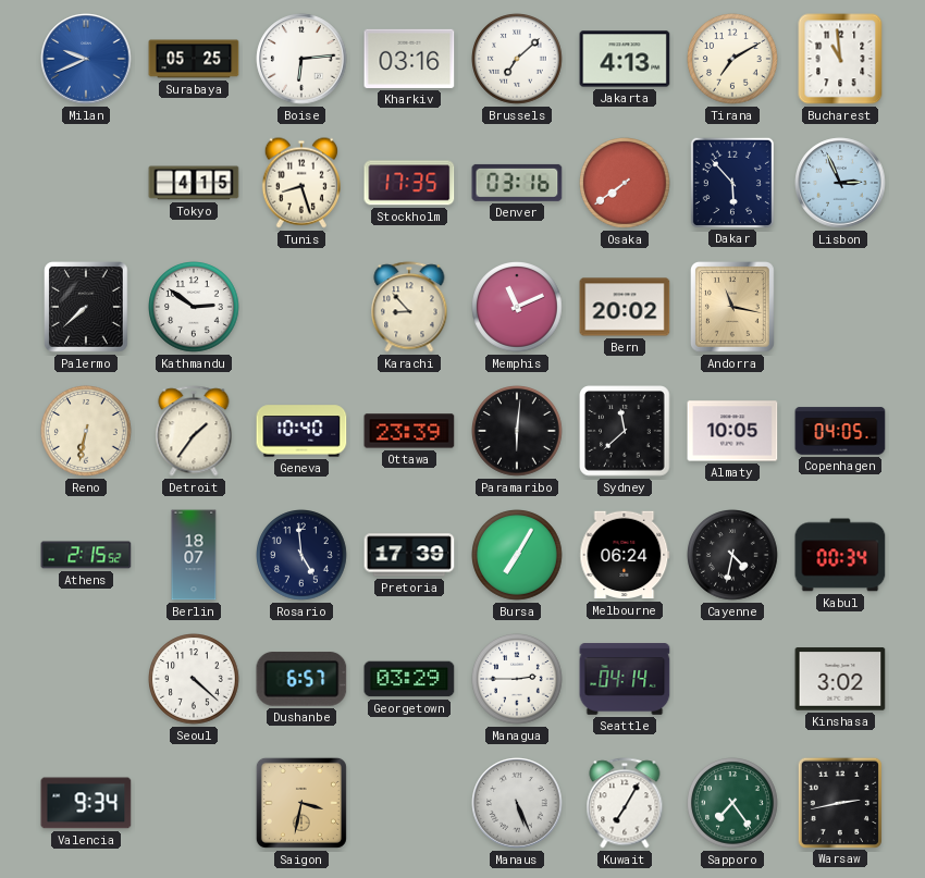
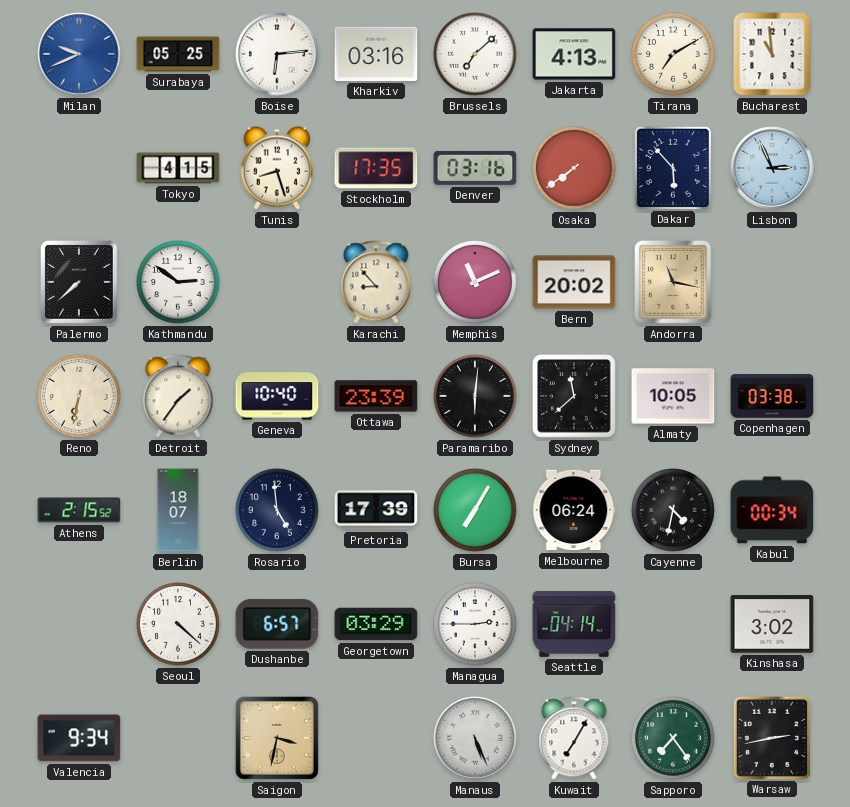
Copenhagen: 04:05 -> 03:38
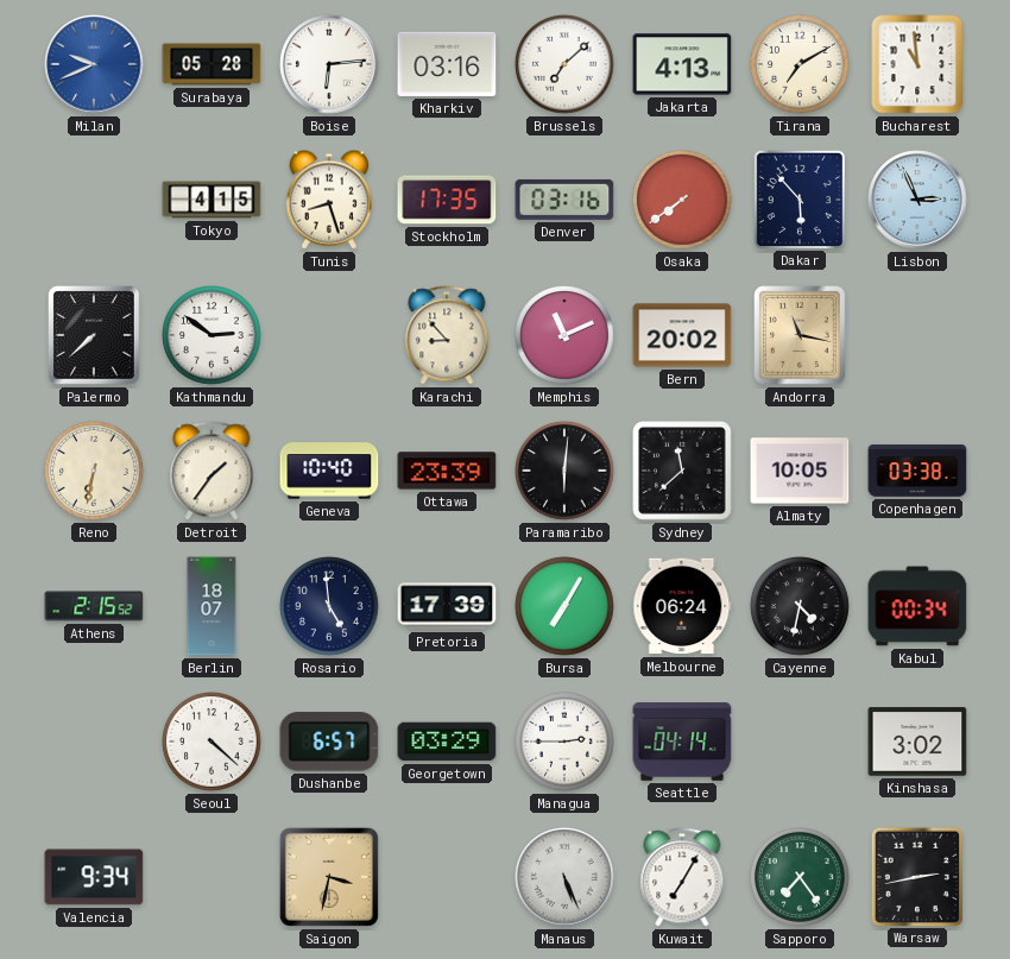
Surabaya: 05:25 -> 05:28
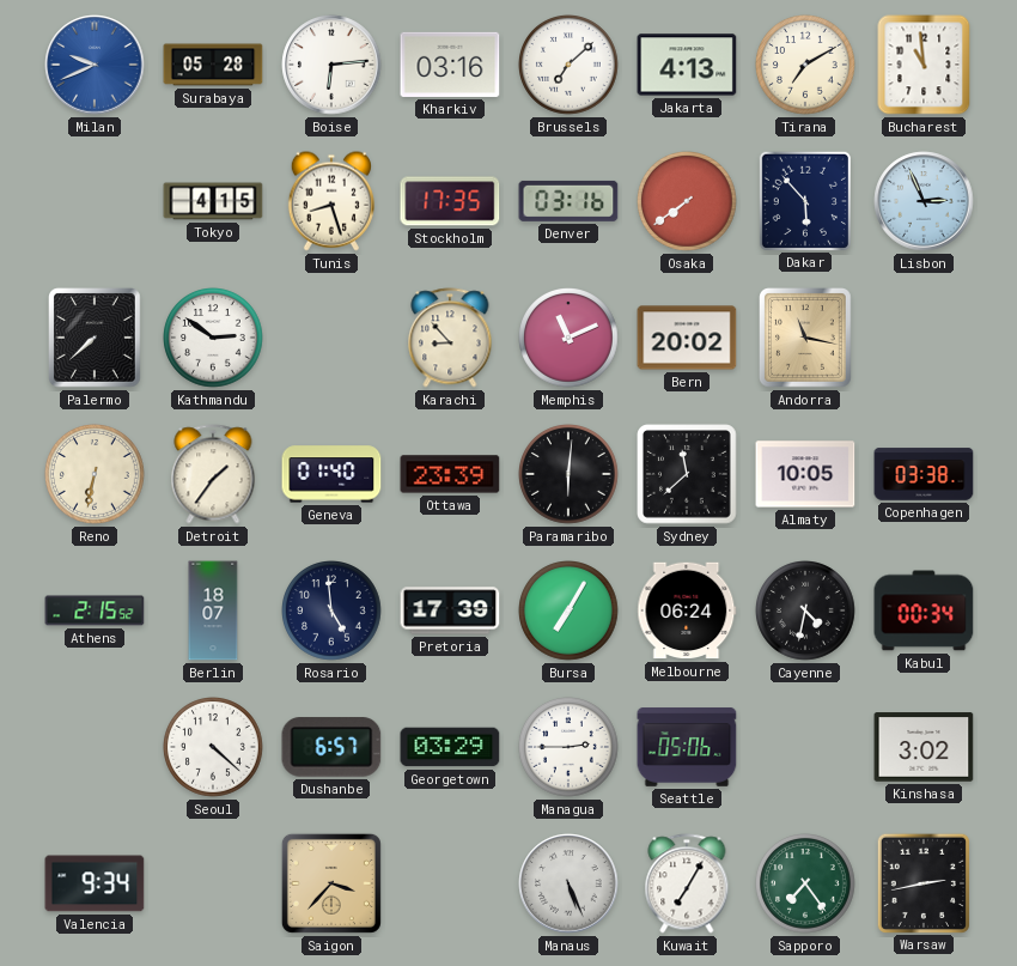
Geneva: 10:40 -> 01:40
Seattle: 04:14 -> 05:06
Saigon: 3:32 -> 3:37
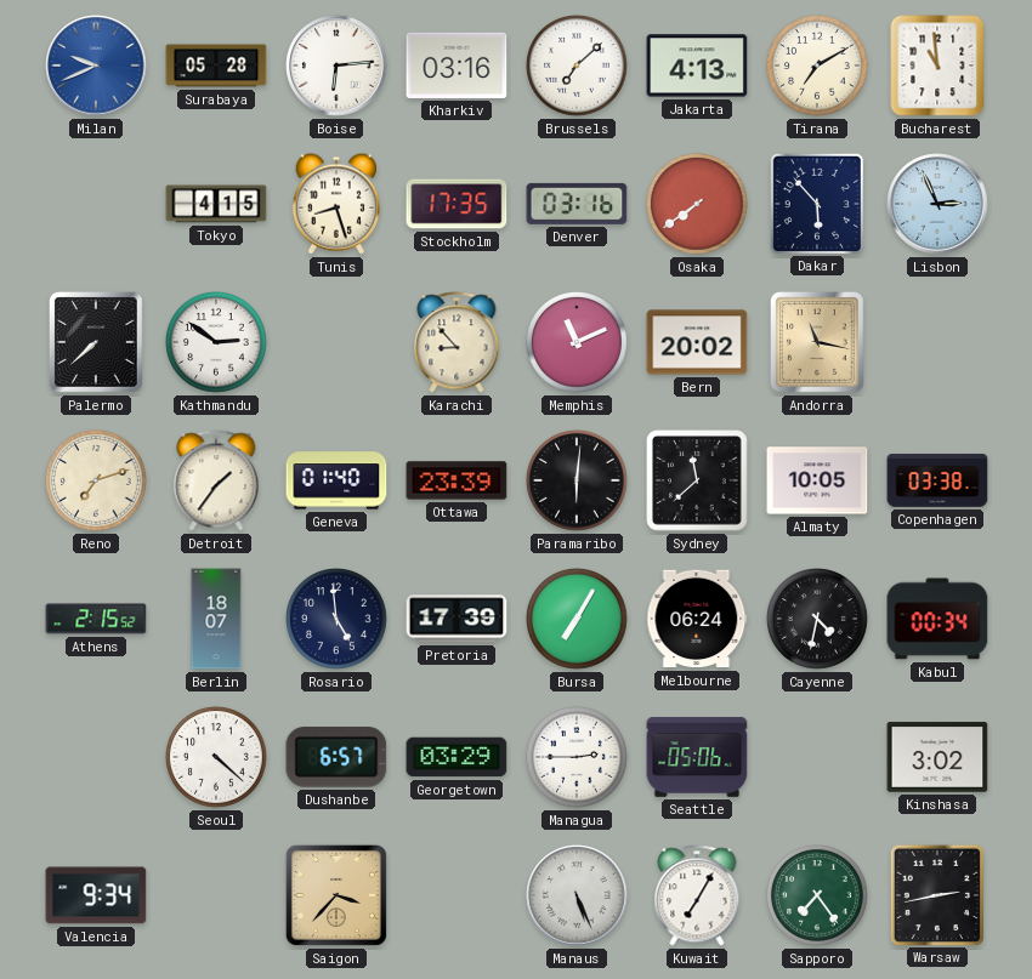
Reno: 6:32 -> 7:12
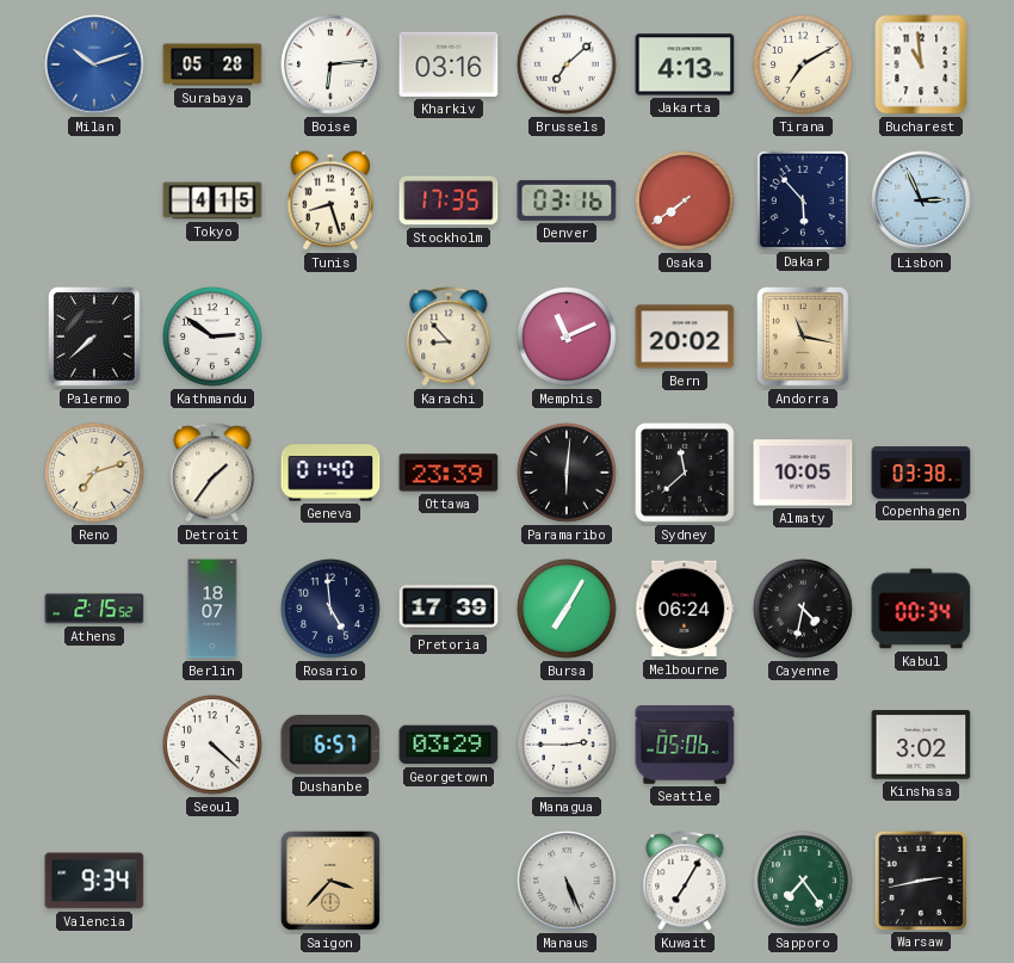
Milan: 9:41 -> 10:12
